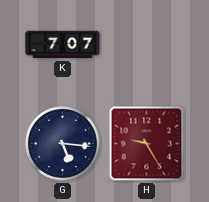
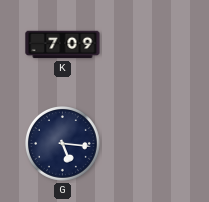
K: 7:07 -> 7:09
H: 9:25 -> none
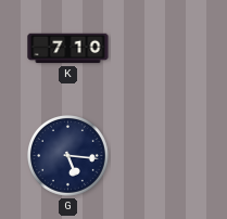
K: 7:09 -> 7:10
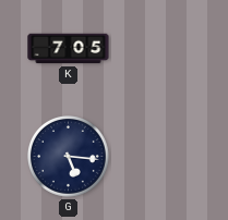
K: 7:10 -> 7:05
